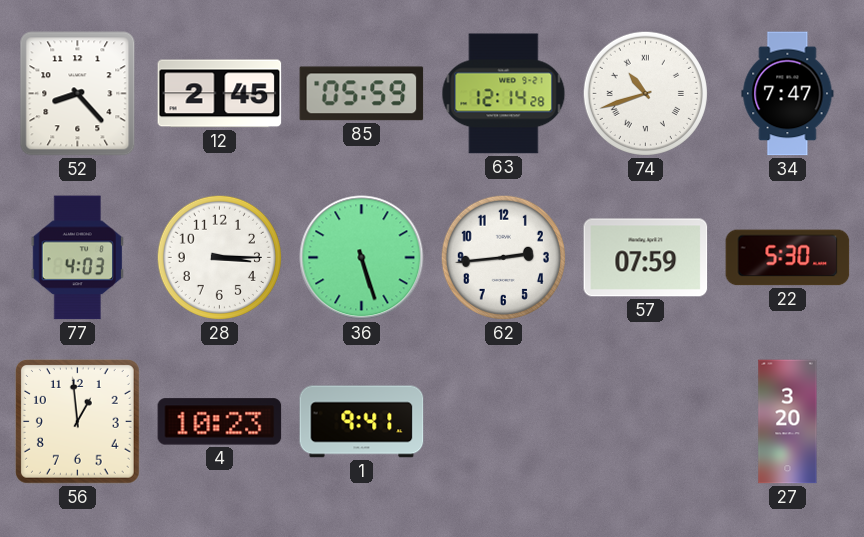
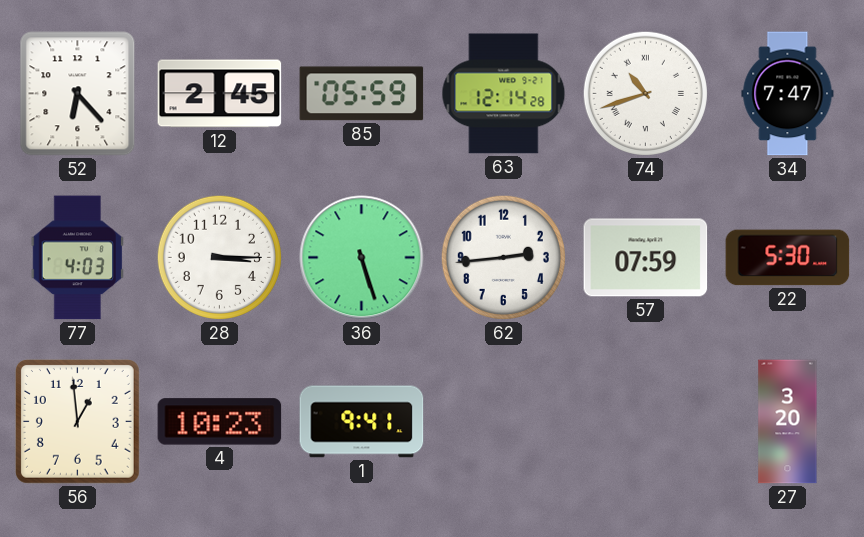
52: 8:23 -> 6:23
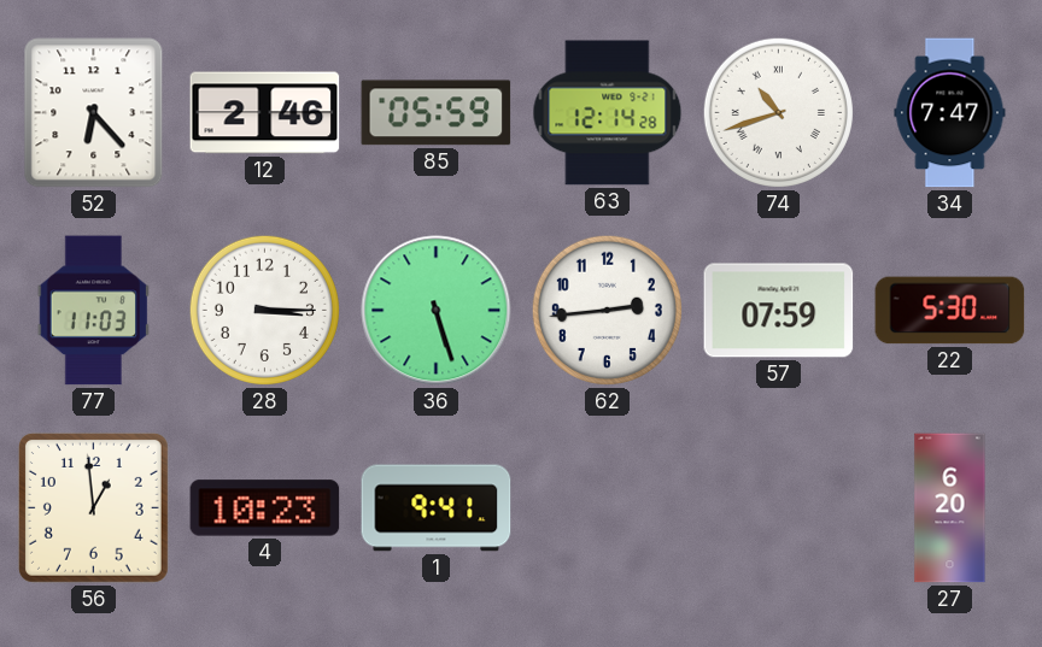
12: 2:45 -> 2:46
77: 4:03 -> 11:03
27: 3:20 -> 6:20
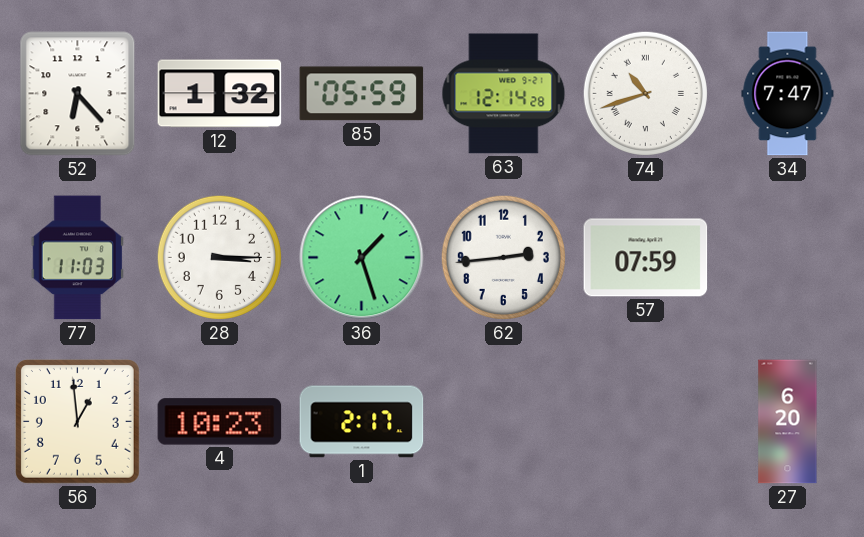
12: 2:46 -> 1:32
36: 5:27 -> 1:27
22: 5:30 -> none
1: 9:41 -> 2:17
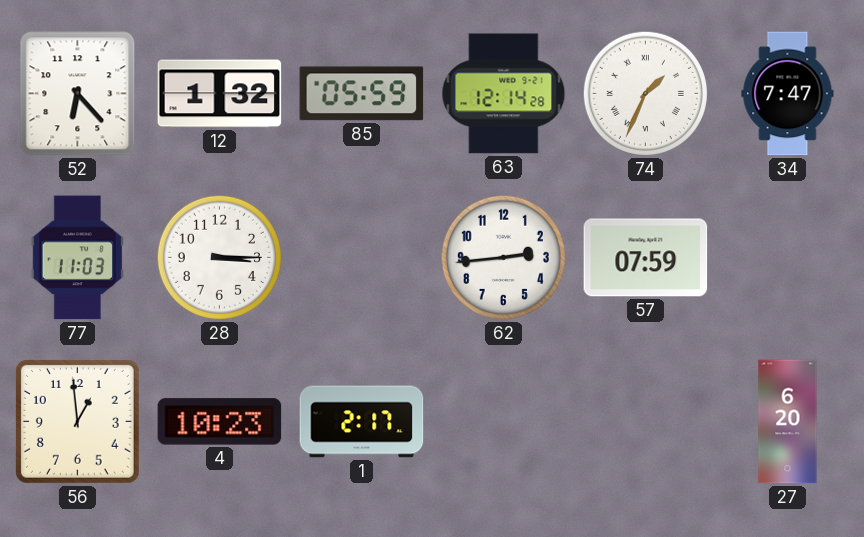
74: 10:42 -> 1:34
36: 1:27 -> none
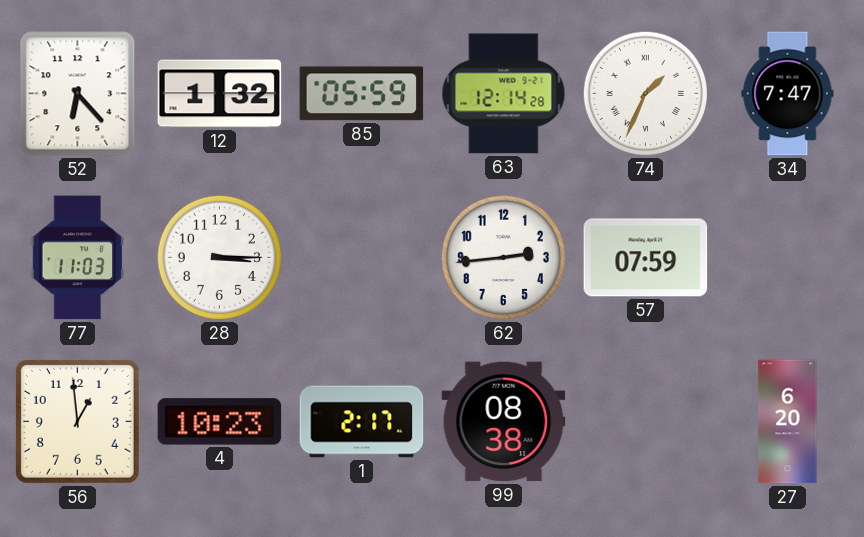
99: none -> 08:38
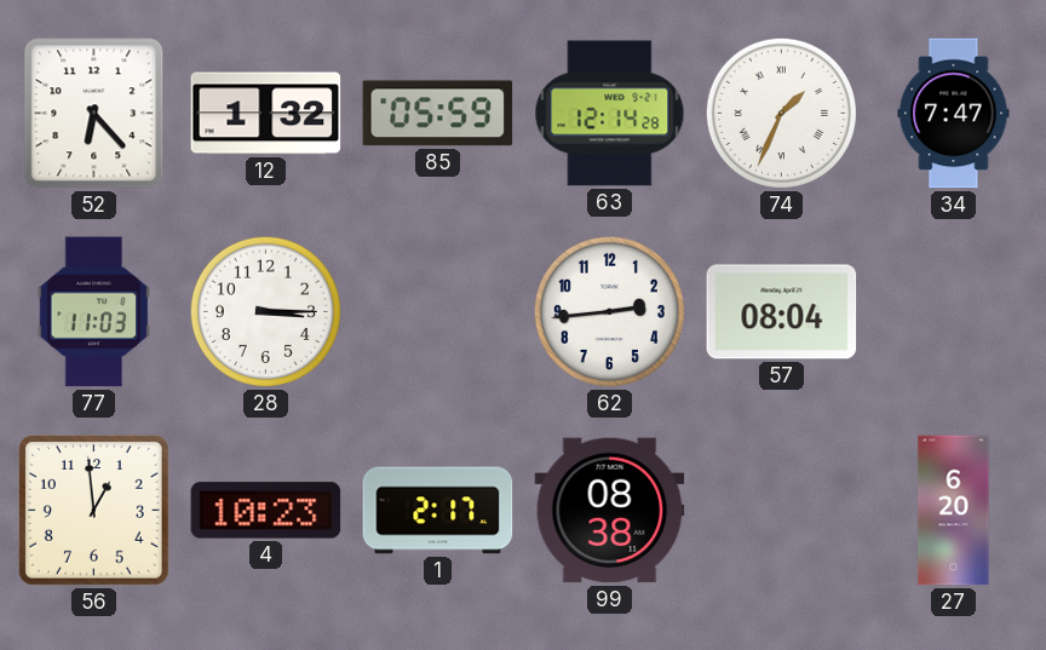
57: 07:59 -> 08:04
